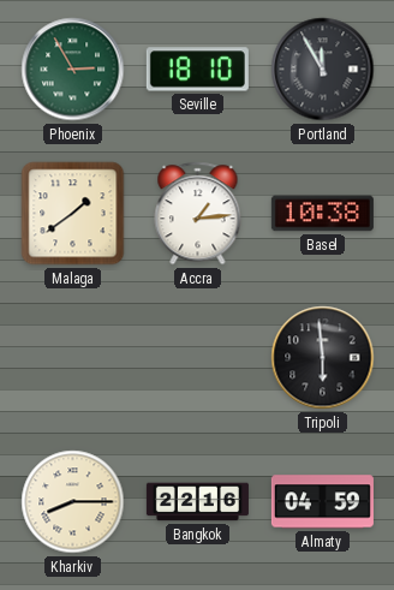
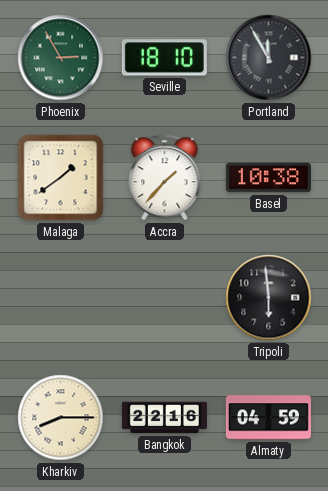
Accra: 1:14 -> 1:37
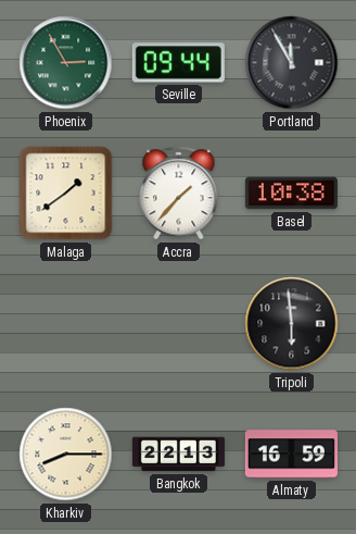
Seville: 18:10 -> 09:44
Bangkok: 22:16 -> 22:13
Almaty: 04:59 -> 16:59
